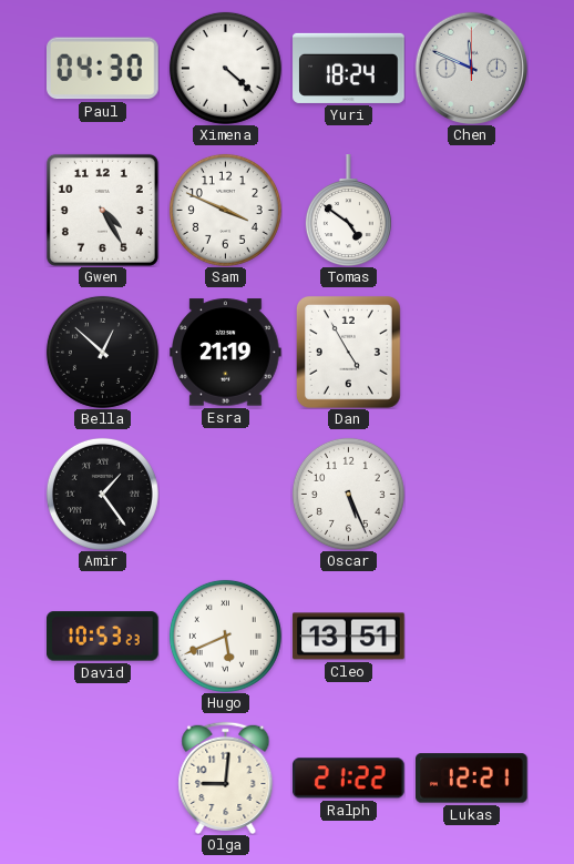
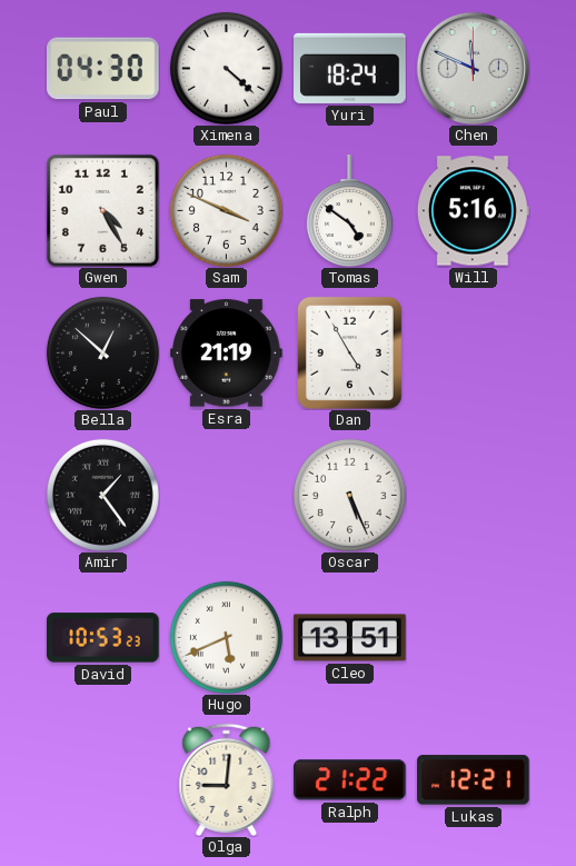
Will: none -> 5:16
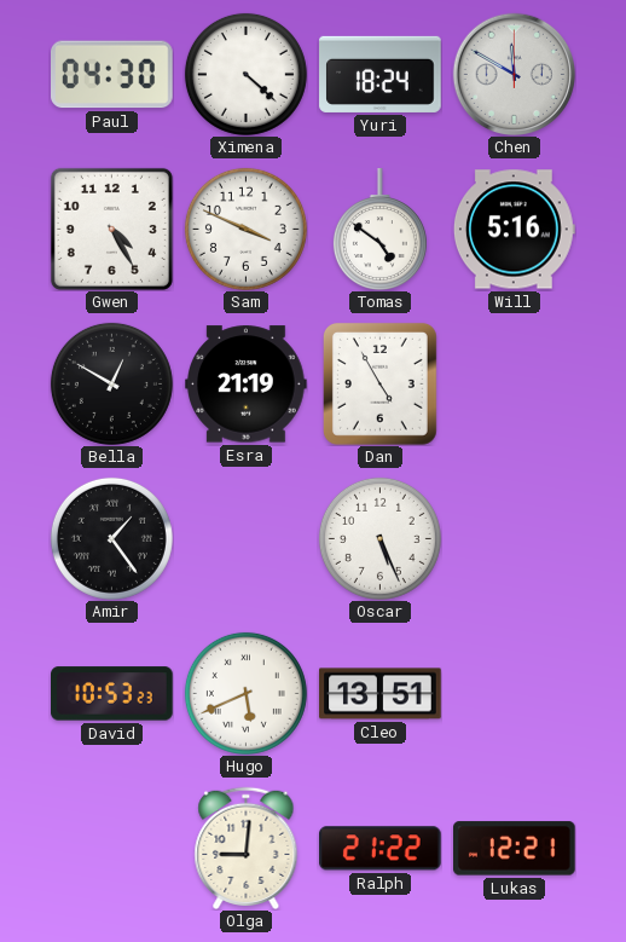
Chen: 11:49 -> 11:50
Bella: 12:52 -> 12:50
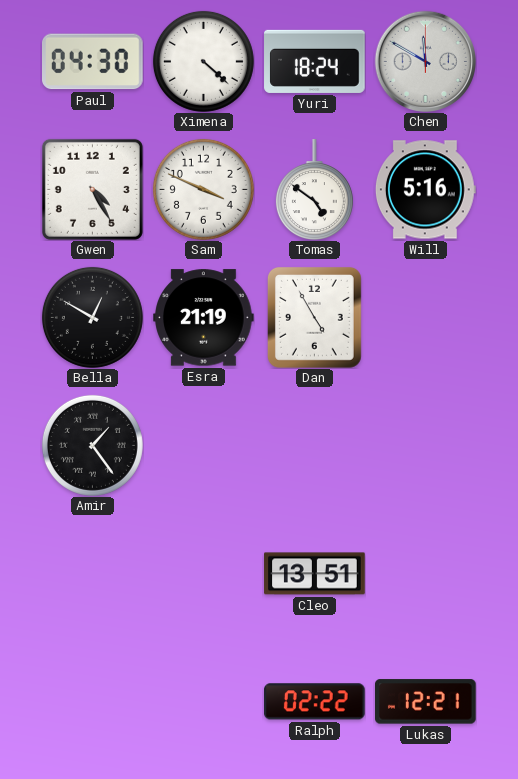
Oscar: 5:26 -> none
David: 10:53 -> none
Hugo: 5:41 -> none
Olga: 9:01 -> none
Ralph: 21:22 -> 02:22
